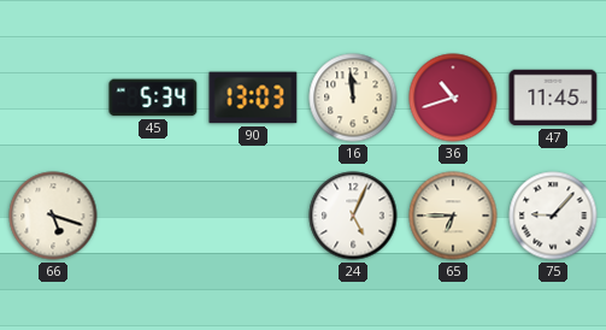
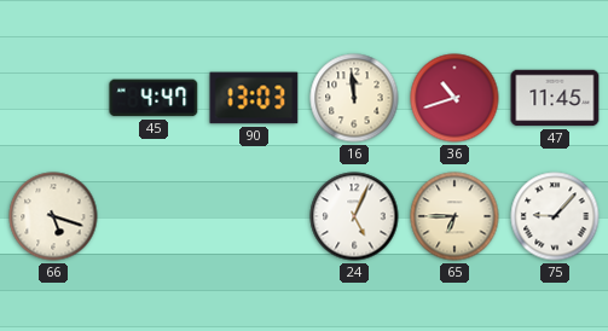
45: 5:34 -> 4:47
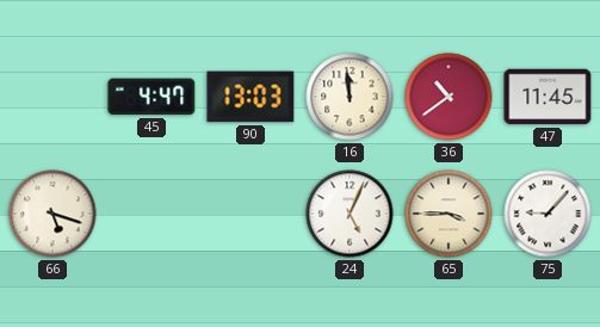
36: 10:42 -> 10:39
65: 6:45 -> 3:45
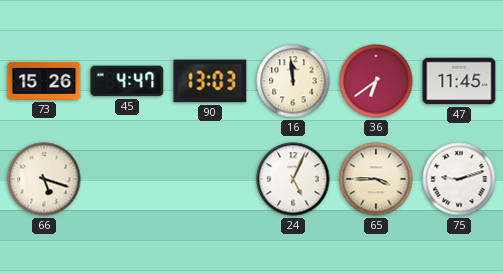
73: none -> 15:26
36: 10:39 -> 6:39
75: 9:07 -> 9:12
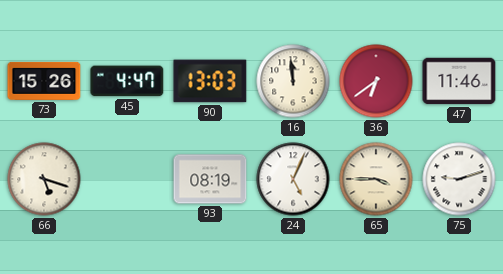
47: 11:45 -> 11:46
93: none -> 08:19
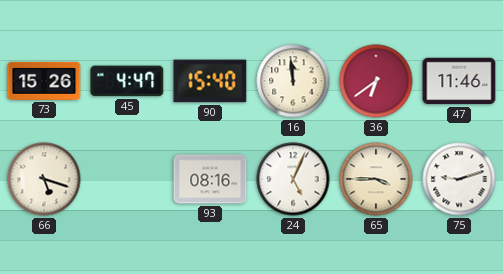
90: 13:03 -> 15:40
93: 08:19 -> 08:16
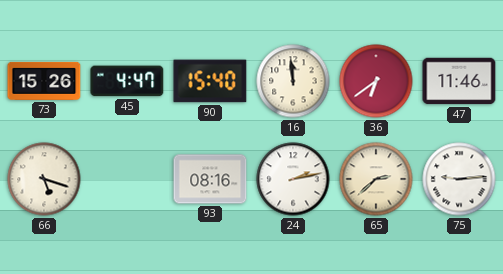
24: 5:04 -> 2:13
65: 3:45 -> 2:38
75: 9:12 -> 9:14
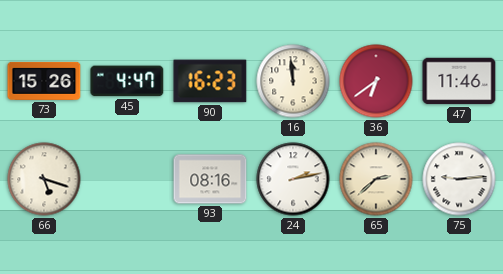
90: 15:40 -> 16:23
